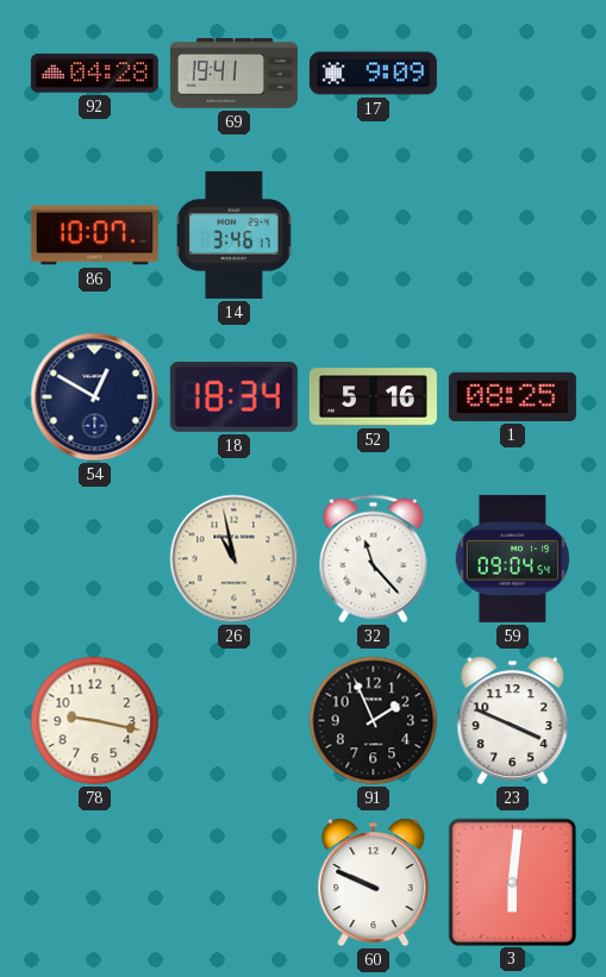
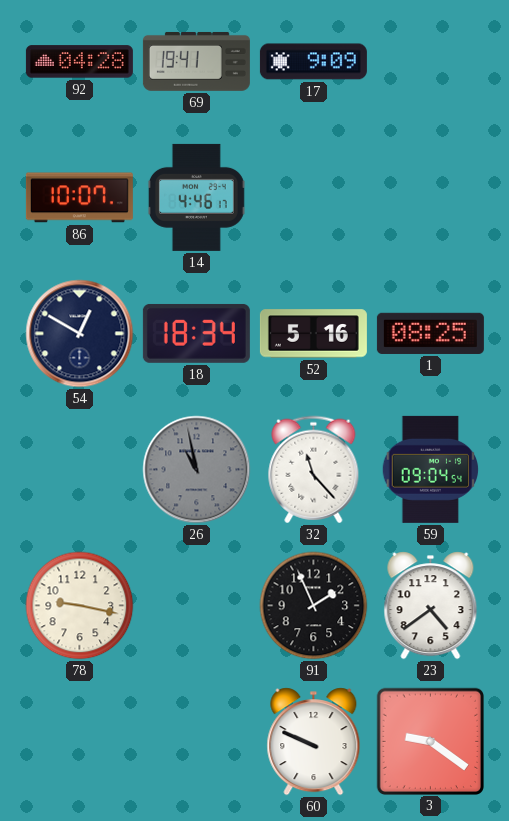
14: 3:46 -> 4:46
26 dial: cream -> grey
23: 3:49 -> 4:39
3: 6:01 -> 9:21
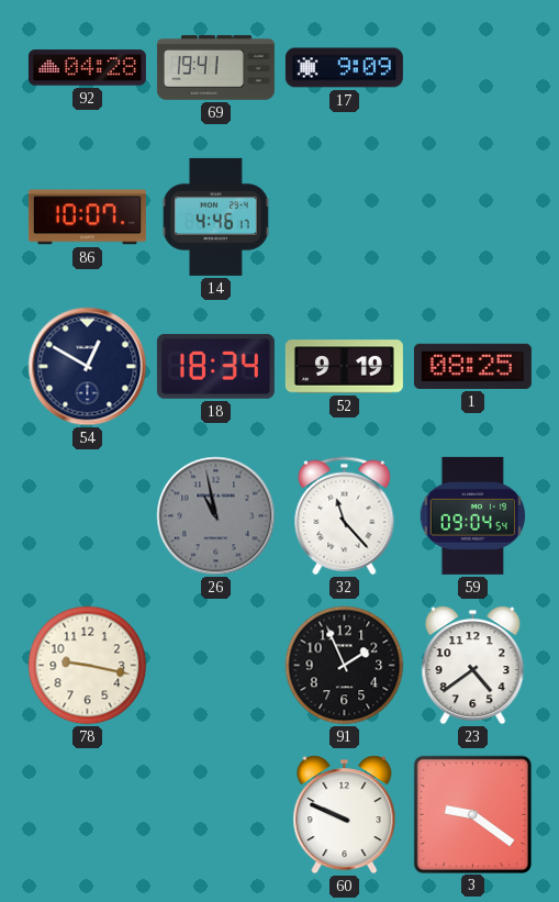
52: 5:16 -> 9:19
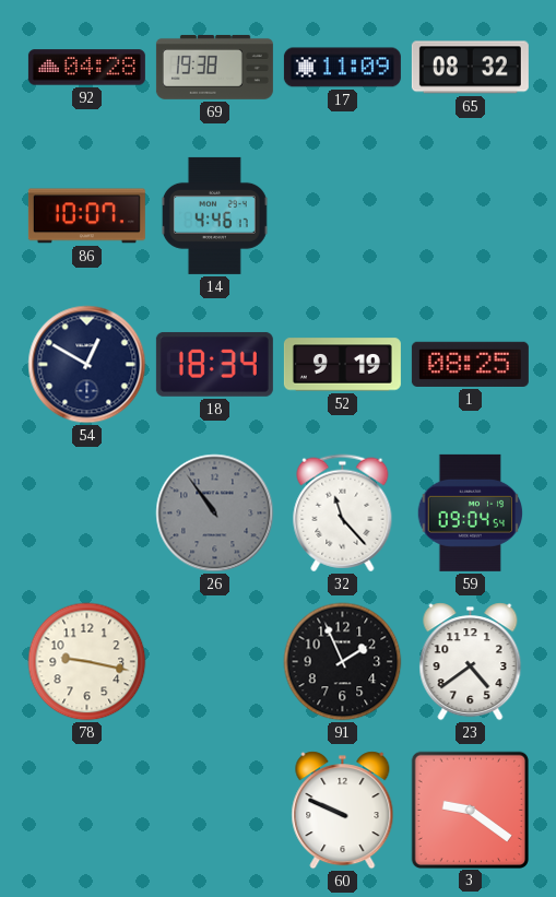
69: 19:41 -> 19:38
17: 9:09 -> 11:09
65: none -> 08:32
26: 10:58 -> 10:54
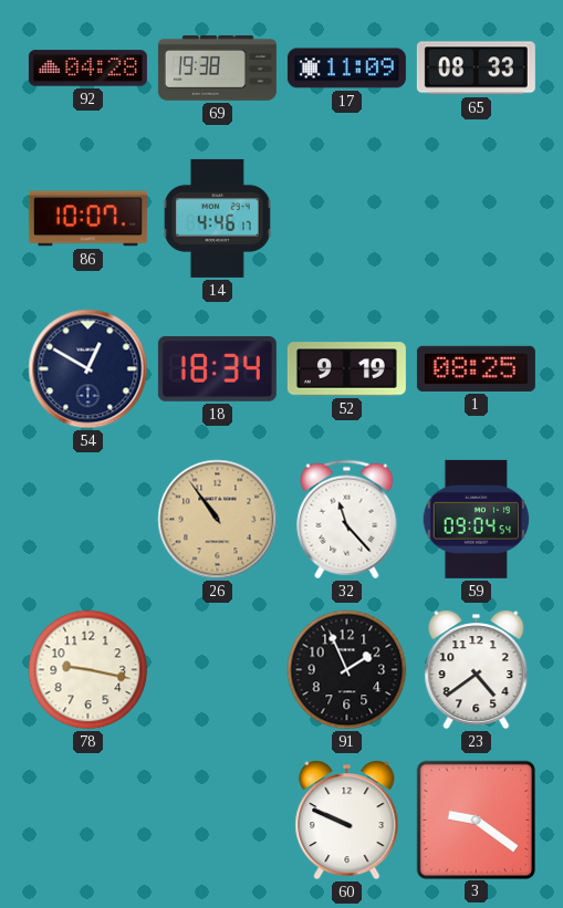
65: 08:32 -> 08:33
26 dial: grey -> champagne
